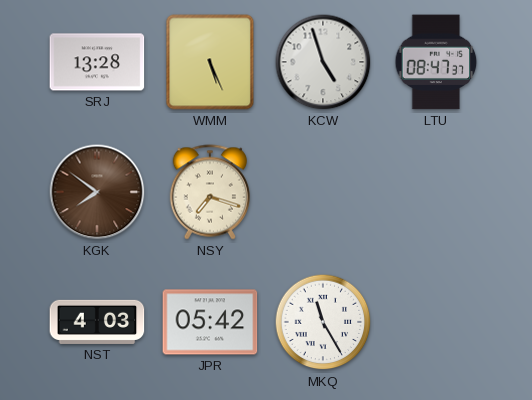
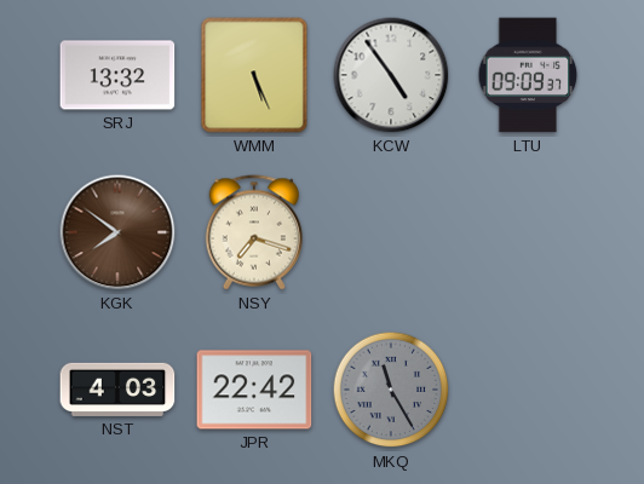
SRJ: 13:28 -> 13:32
KCW: 4:57 -> 4:54
LTU: 08:47 -> 09:09
JPR: 05:42 -> 22:42
MKQ dial: white -> grey
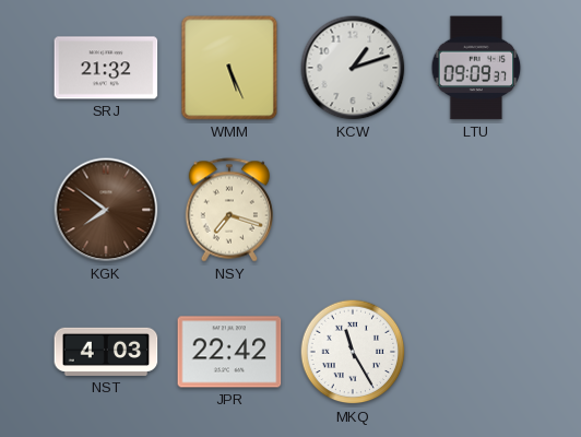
SRJ: 13:32 -> 21:32
KCW: 4:54 -> 1:12
MKQ dial: grey -> white
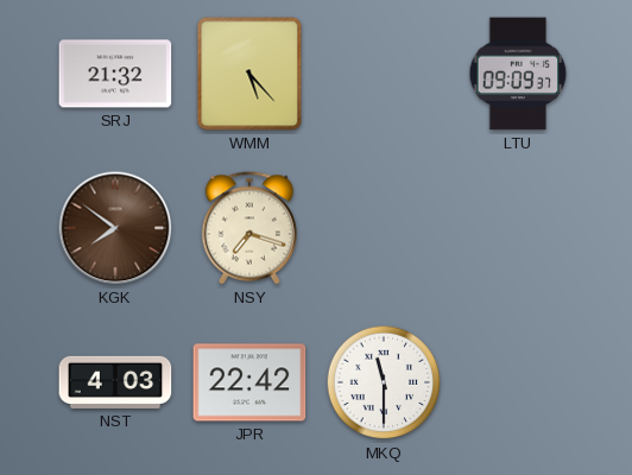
WMM: 5:26 -> 5:23
KCW: 1:12 -> none
MKQ: 11:25 -> 11:30
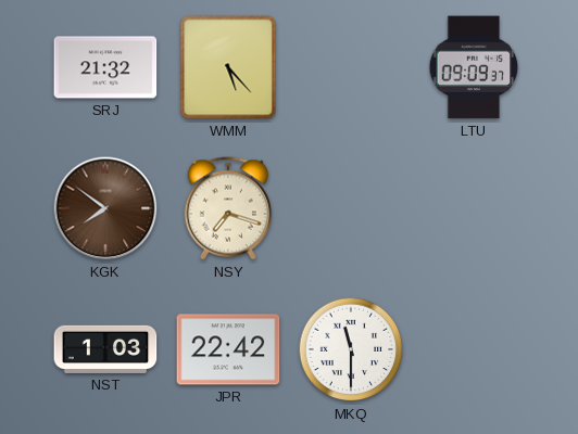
NST: 4:03 -> 1:03
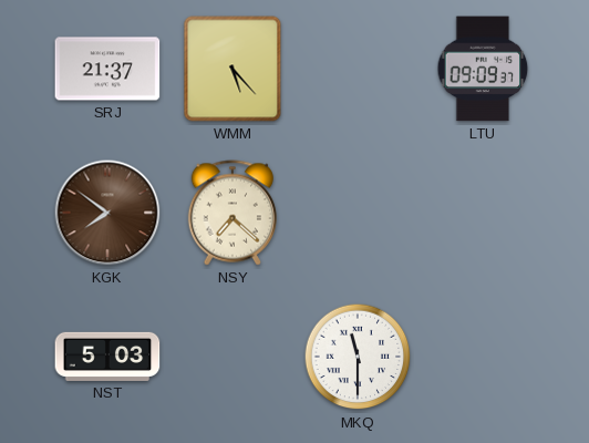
SRJ: 21:32 -> 21:37
NSY: 7:18 -> 7:22
NST: 1:03 -> 5:03
JPR: 22:42 -> none
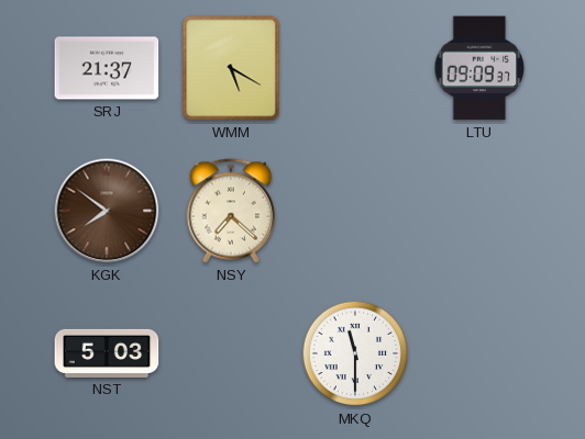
WMM: 5:23 -> 5:20
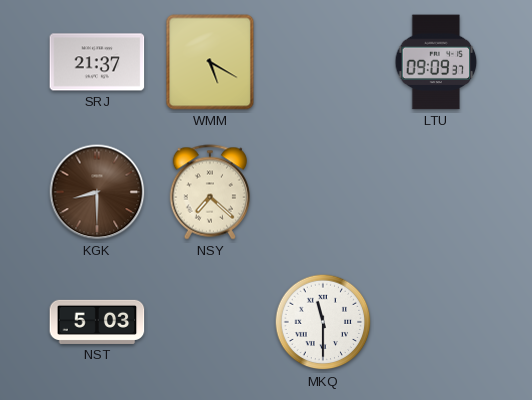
KGK: 7:51 -> 8:30
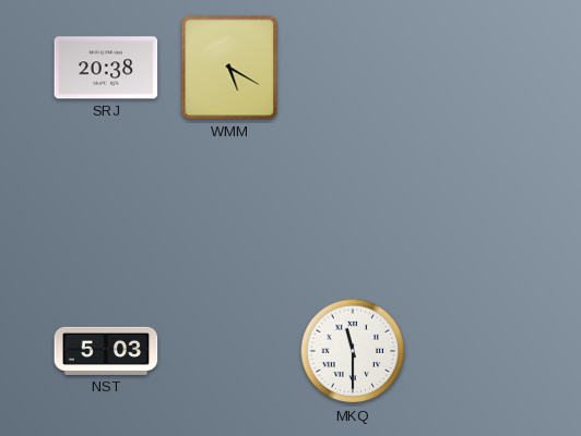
SRJ: 21:37 -> 20:38
LTU: 09:09 -> none
KGK: 8:30 -> none
NSY: 7:22 -> none
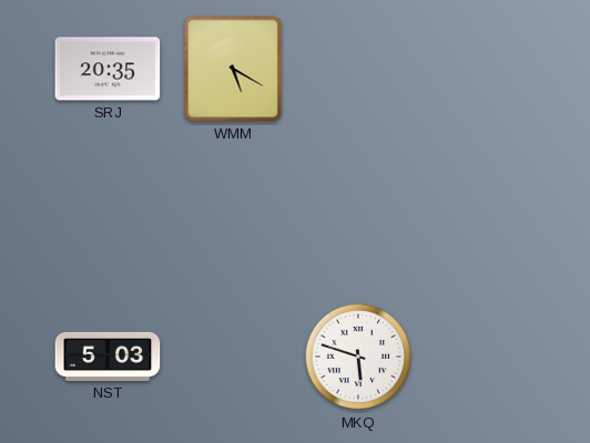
SRJ: 20:38 -> 20:35
MKQ: 11:30 -> 5:48
